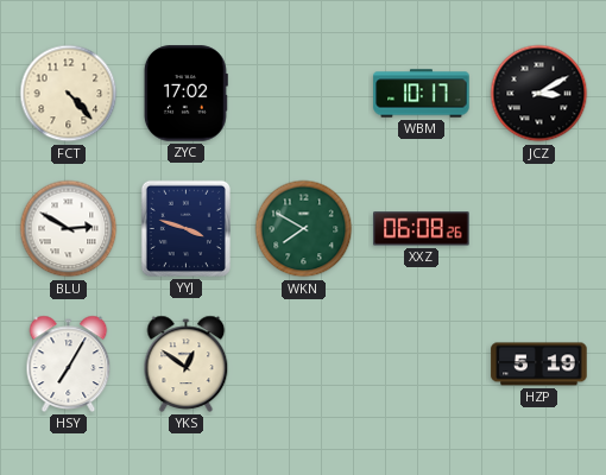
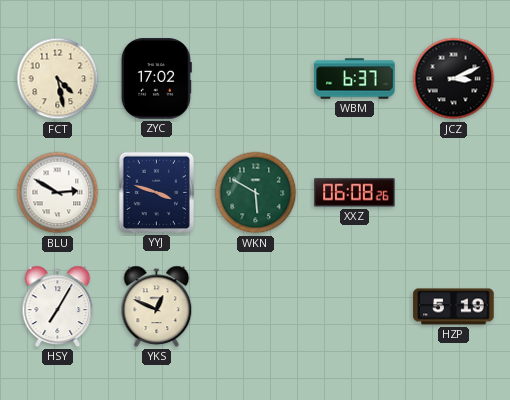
FCT: 4:23 -> 4:28
WBM: 10:17 -> 6:37
JCZ: 3:10 -> 3:11
WKN: 7:50 -> 5:50
YKS: 12:51 -> 12:49
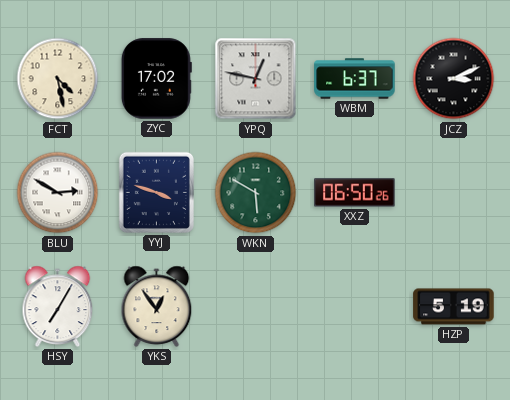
YPQ: none -> 12:47
XXZ: 06:08 -> 06:50
YKS: 12:49 -> 12:54
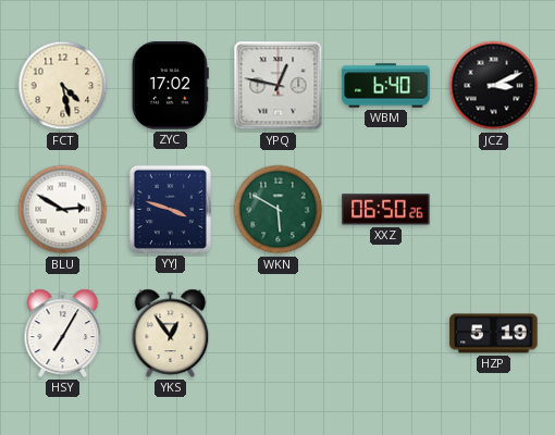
WBM: 6:37 -> 6:40
